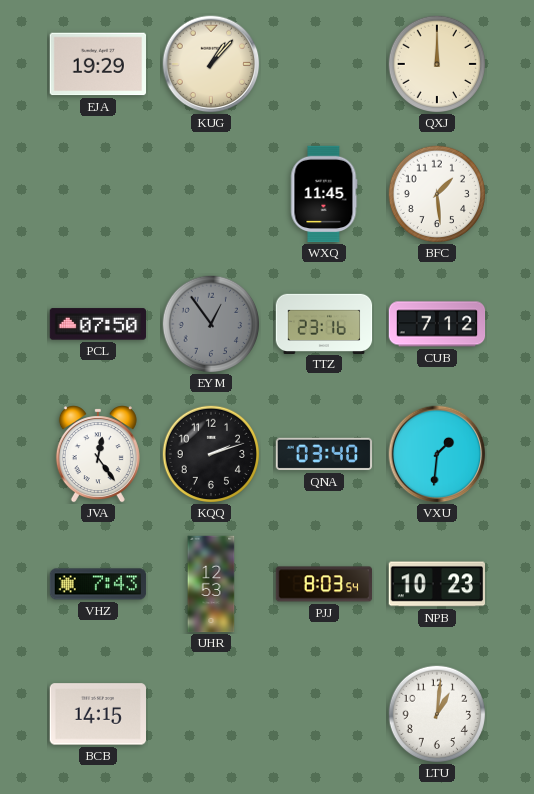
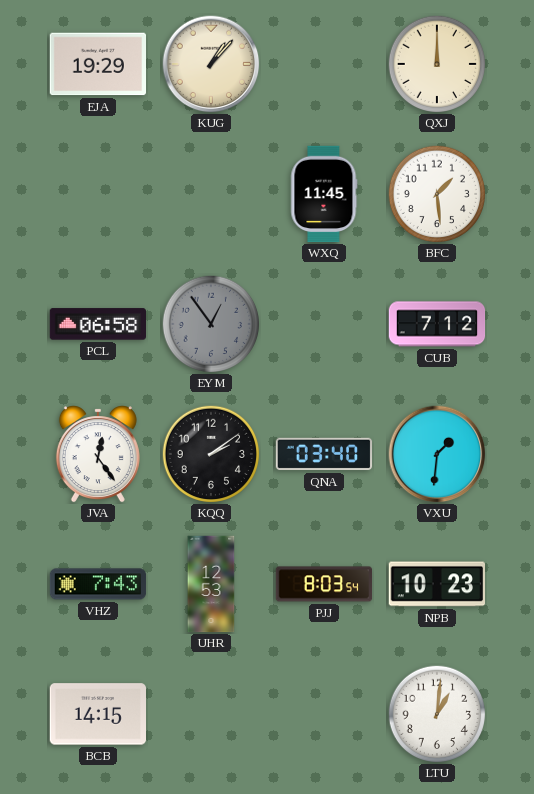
PCL: 07:50 -> 06:58
TTZ: 23:16 -> none
KQQ: 2:12 -> 2:09
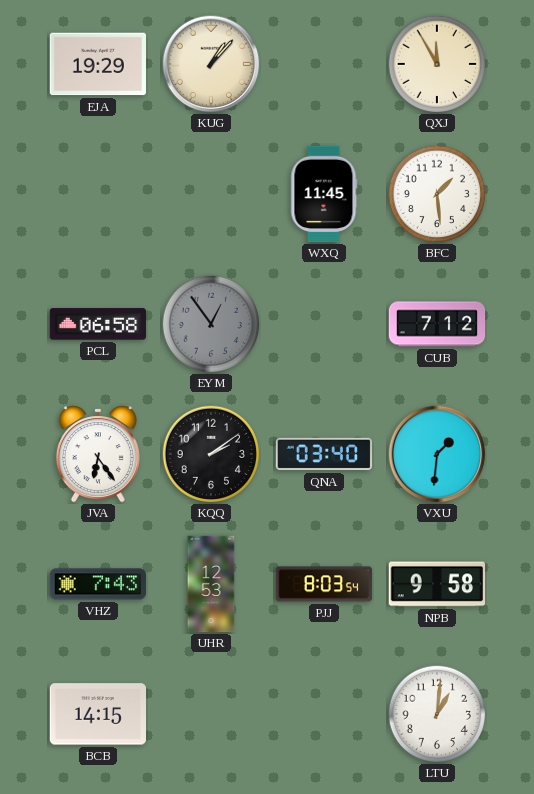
QXJ: 12:00 -> 11:55
JVA: 12:24 -> 6:24
NPB: 10:23 -> 9:58
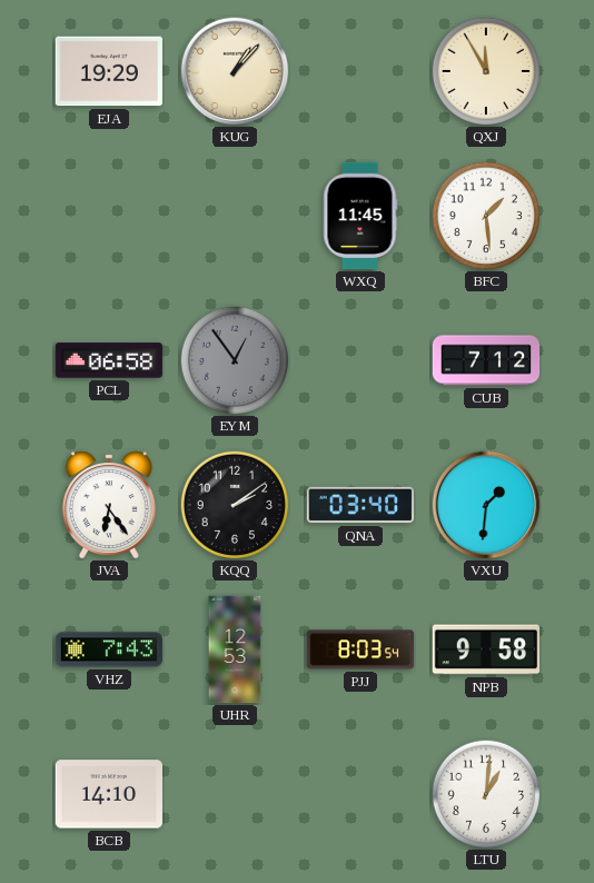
BCB: 14:15 -> 14:10
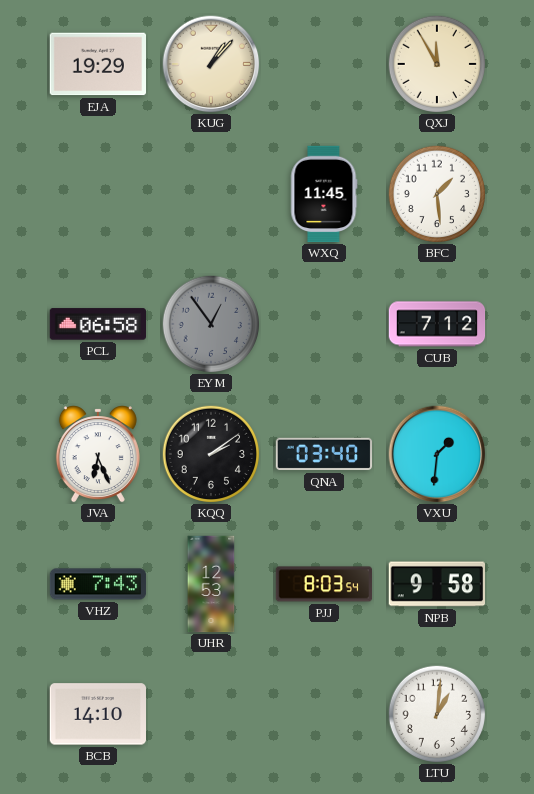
JVA: 6:24 -> 6:26
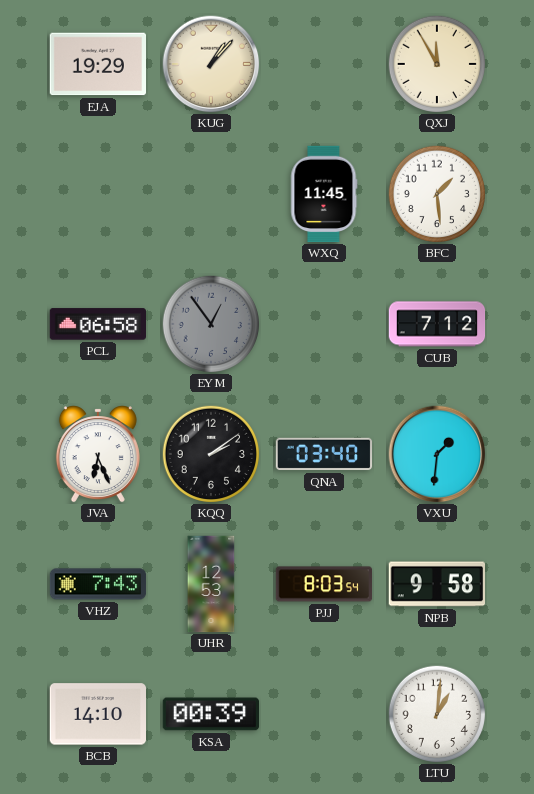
KSA: none -> 00:39
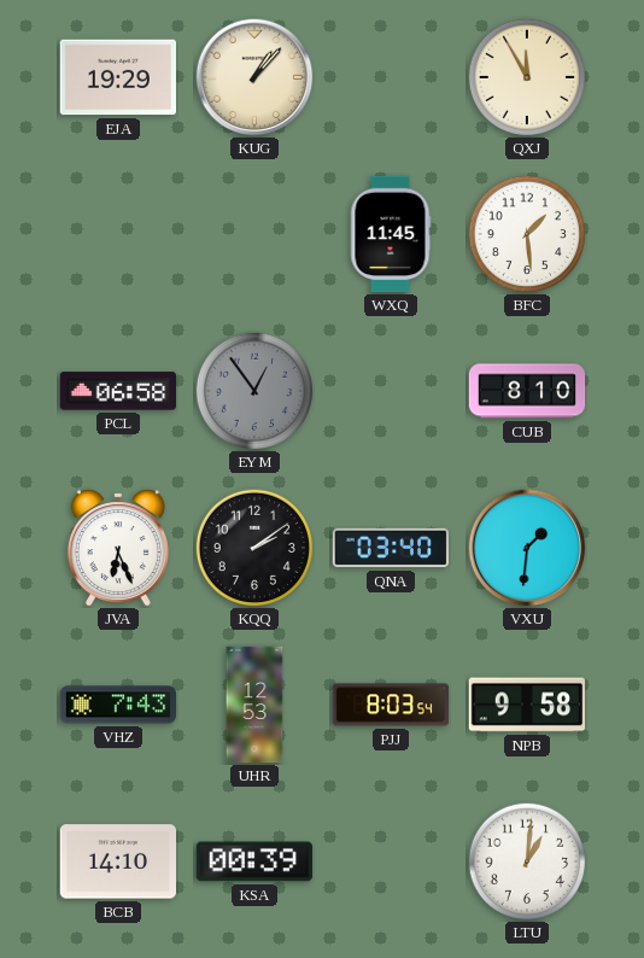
CUB: 7:12 -> 8:10
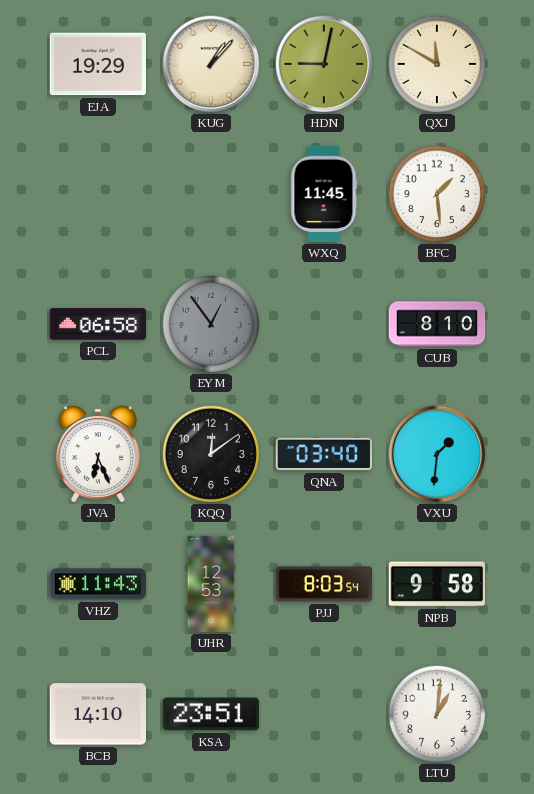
HDN: none -> 9:02
QXJ: 11:55 -> 11:50
KQQ: 2:09 -> 12:09
VHZ: 7:43 -> 11:43
KSA: 00:39 -> 23:51
